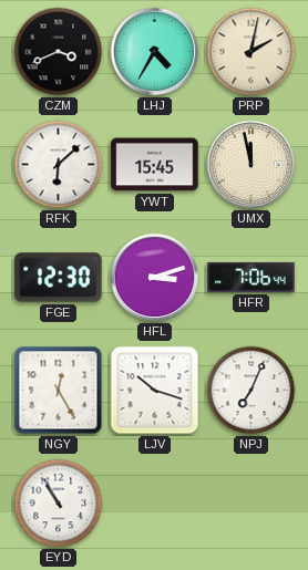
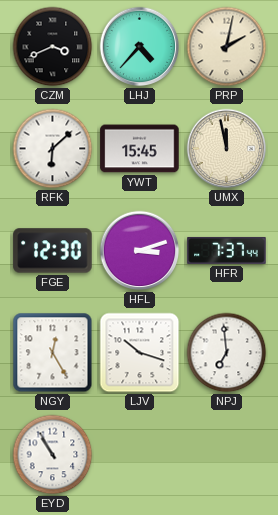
LHJ: 4:35 -> 4:37
HFR: 7:06 -> 7:37
NPJ: 7:04 -> 6:59
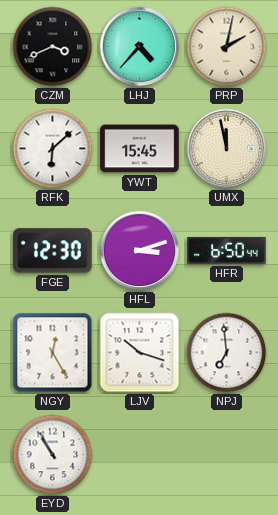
HFR: 7:37 -> 6:50
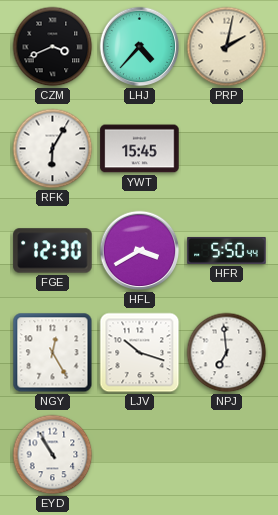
RFK: 6:08 -> 6:05
UMX: 11:58 -> none
HFL: 3:12 -> 3:40
HFR: 6:50 -> 5:50
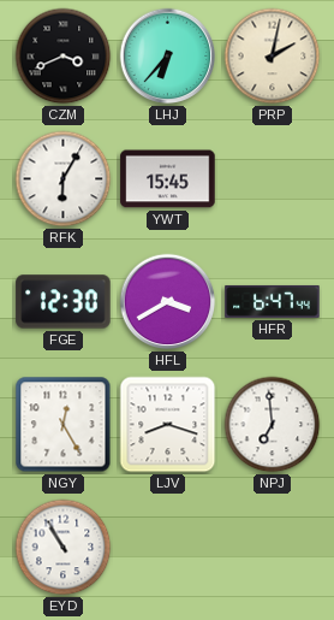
LHJ: 4:37 -> 6:37
HFR: 5:50 -> 6:47
LJV: 10:18 -> 8:18
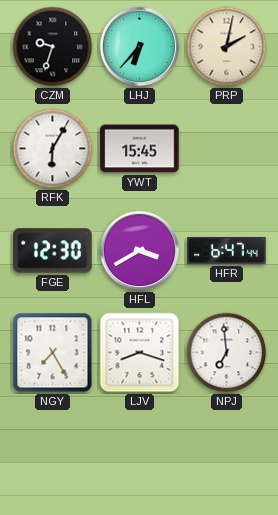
CZM: 3:41 -> 9:33
NGY: 12:25 -> 7:25
EYD: 10:55 -> none
